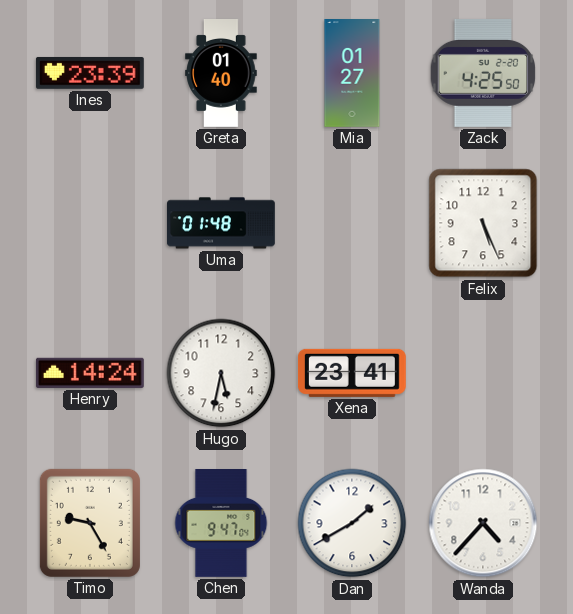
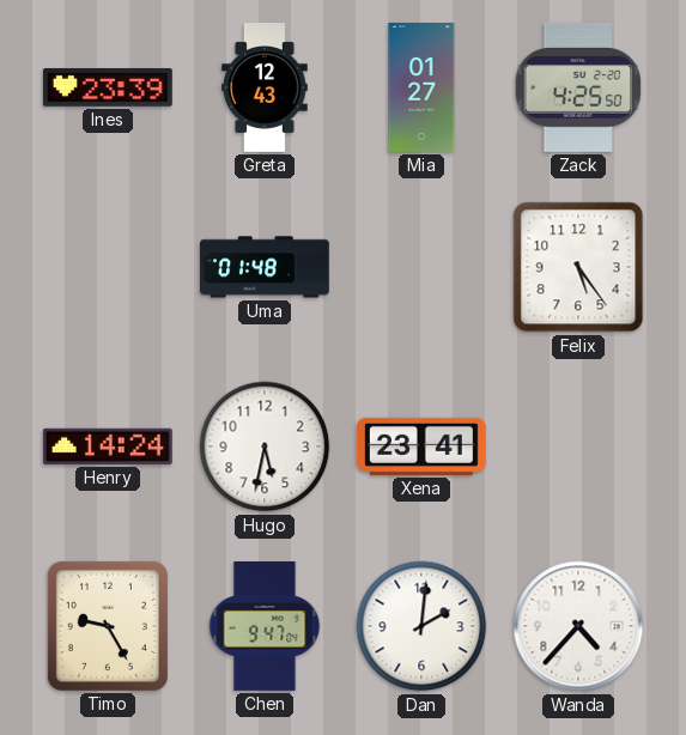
Greta: 01:40 -> 12:43
Felix: 5:26 -> 5:24
Dan: 1:40 -> 2:01
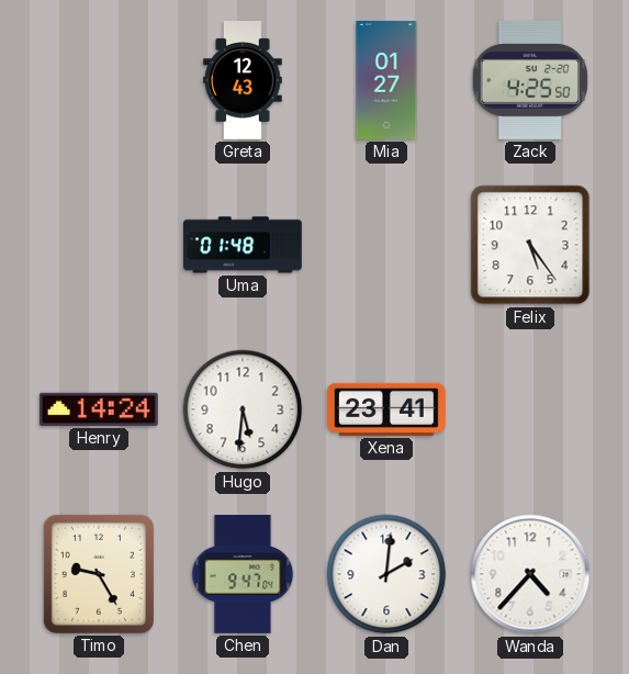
Ines: 23:39 -> none
Hugo: 5:32 -> 5:31
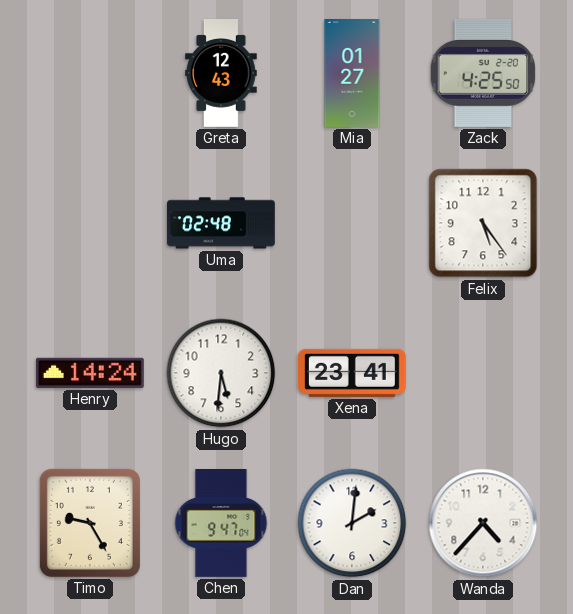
Uma: 01:48 -> 02:48
